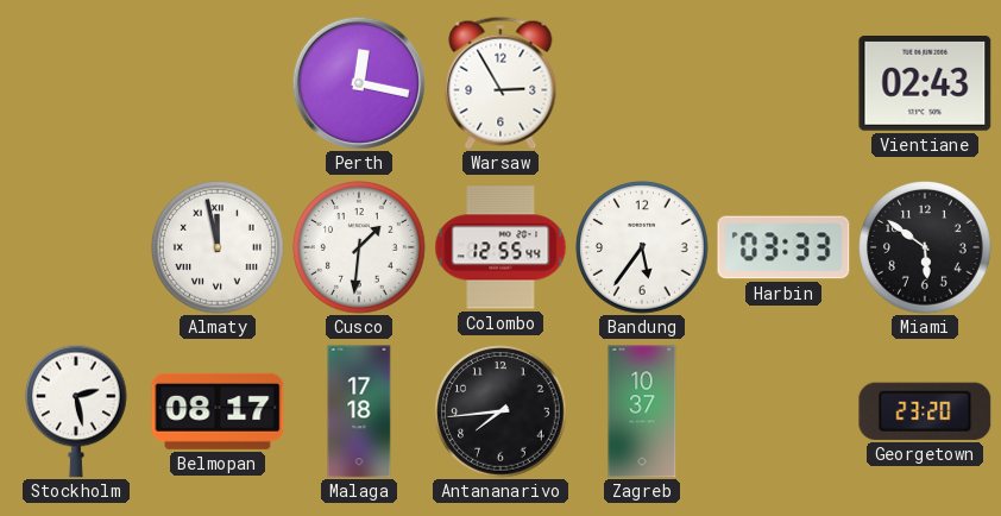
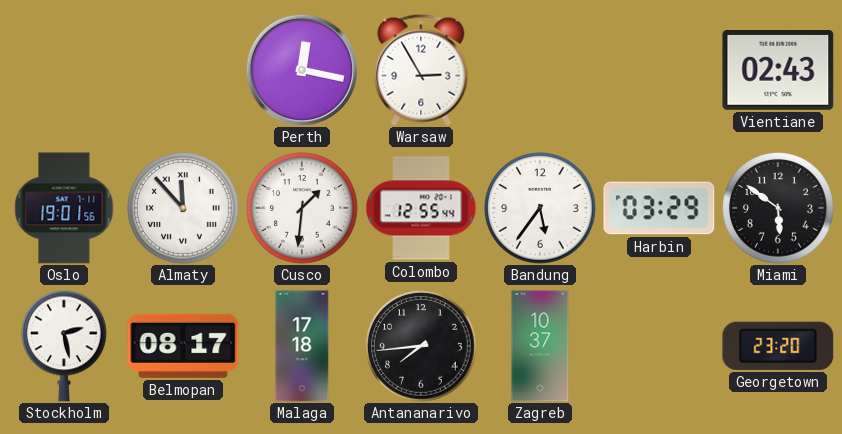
Oslo: none -> 19:01
Almaty: 11:58 -> 11:53
Harbin: 03:33 -> 03:29
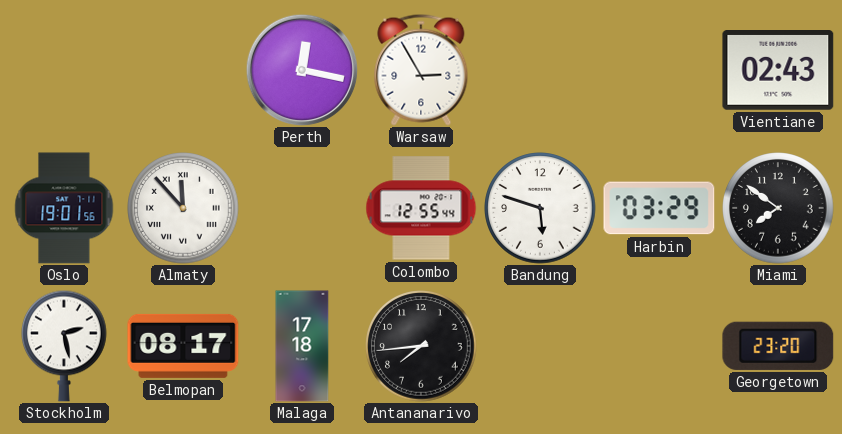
Cusco: 1:31 -> none
Bandung: 5:36 -> 5:48
Miami: 5:51 -> 7:51
Zagreb: 10:37 -> none
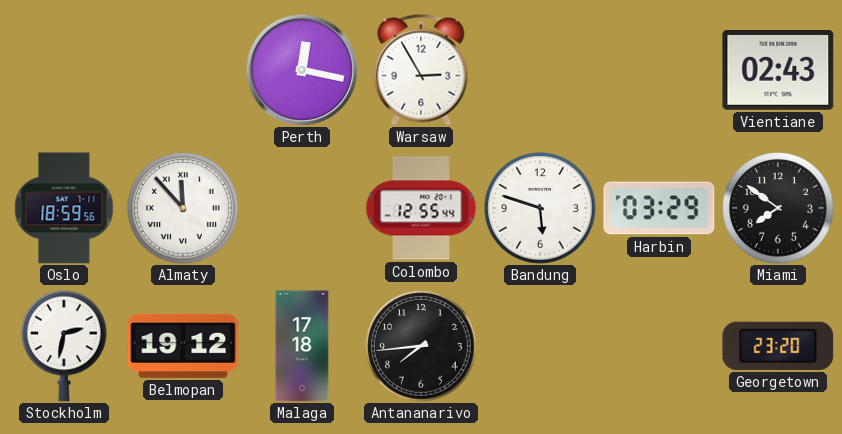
Oslo: 19:01 -> 18:59
Stockholm: 2:28 -> 2:32
Belmopan: 08:17 -> 19:12
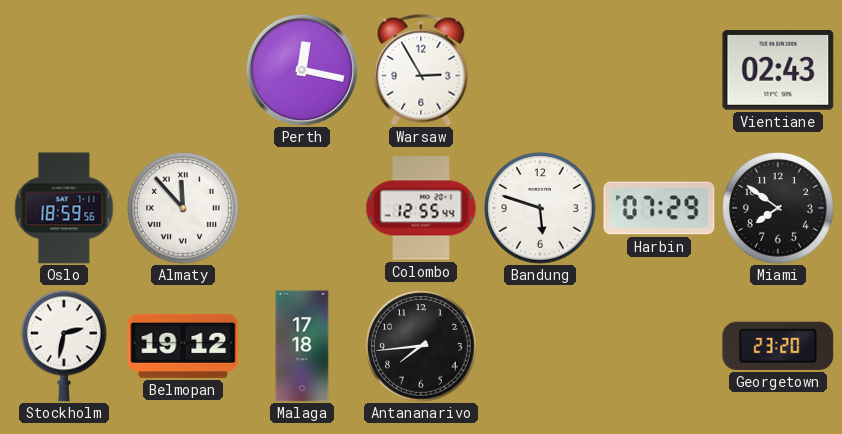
Harbin: 03:29 -> 07:29
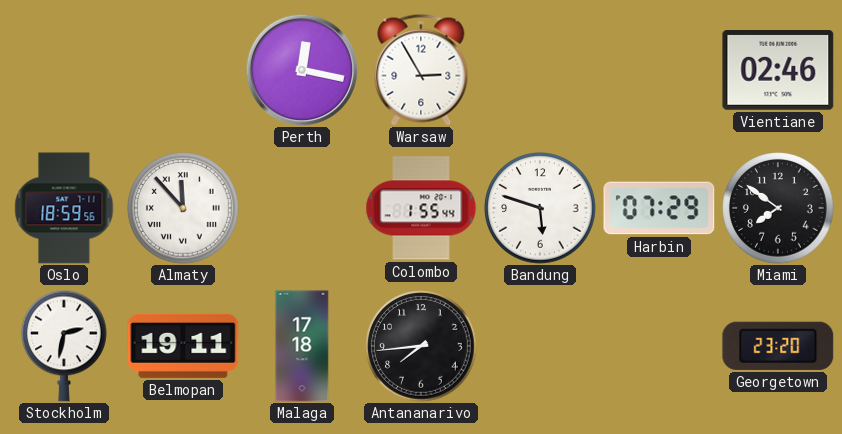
Vientiane: 02:43 -> 02:46
Colombo: 12:55 -> 1:55
Belmopan: 19:12 -> 19:11
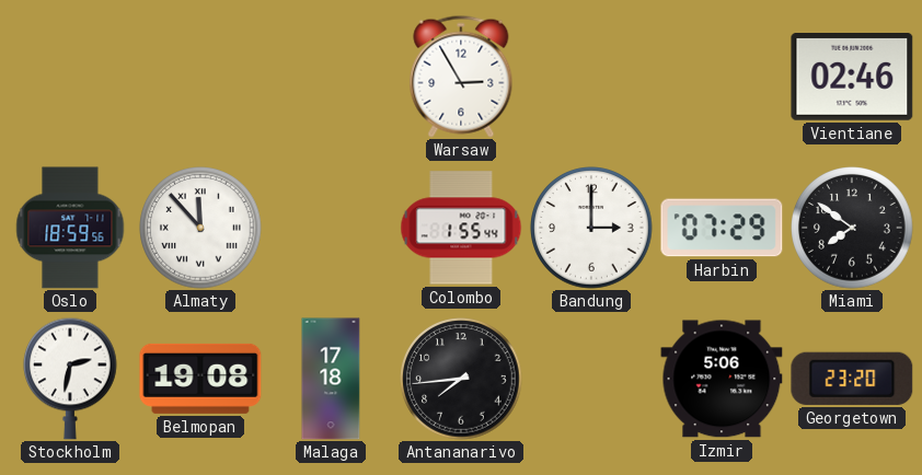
Perth: 12:17 -> none
Bandung: 5:48 -> 3:00
Belmopan: 19:11 -> 19:08
Izmir: none -> 5:06
